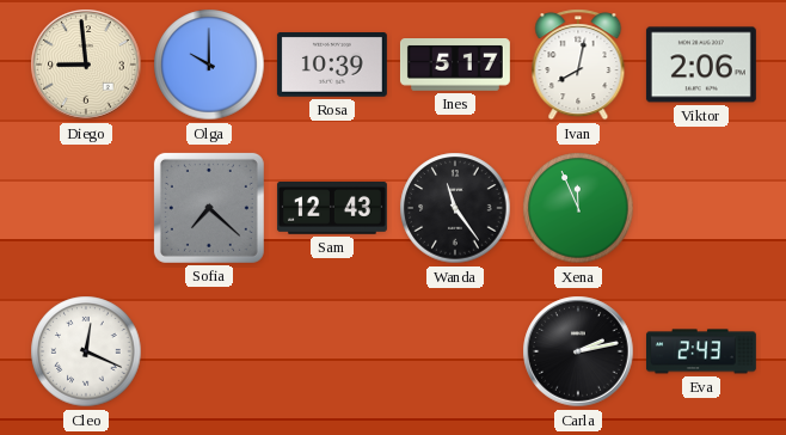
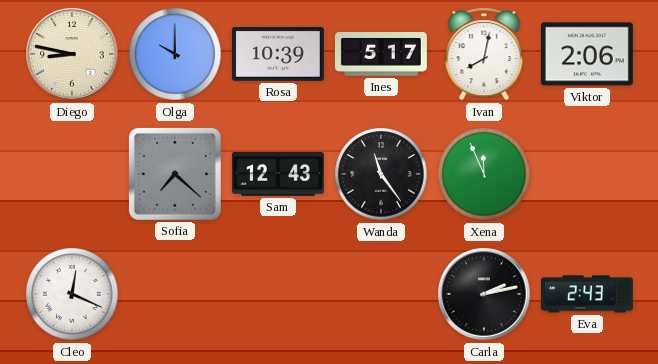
Diego: 8:59 -> 8:47
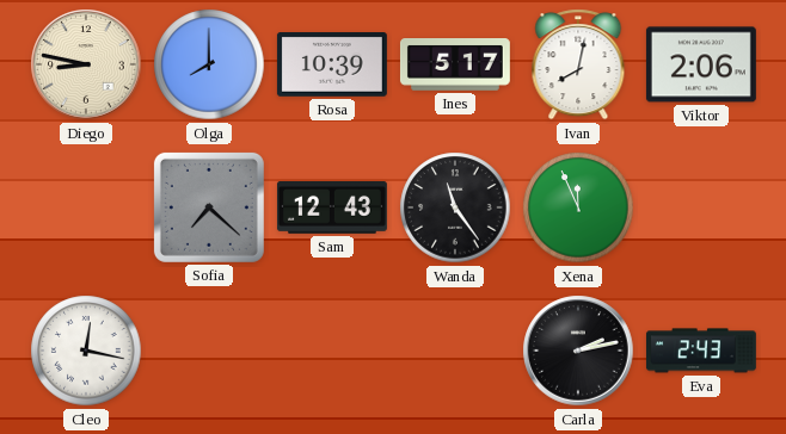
Olga: 10:00 -> 8:00
Cleo: 12:19 -> 12:17
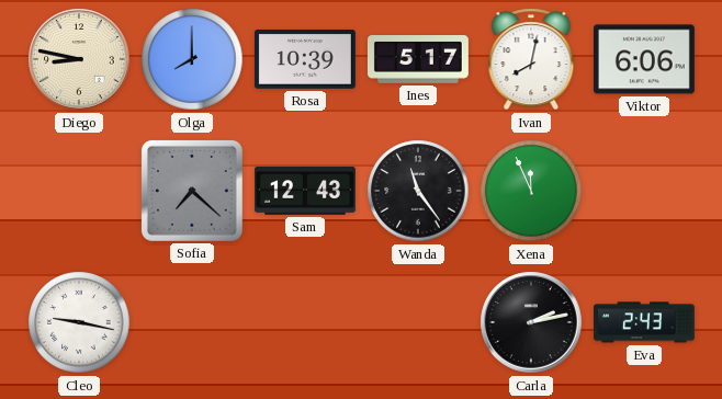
Viktor: 2:06 -> 6:06
Cleo: 12:17 -> 9:17
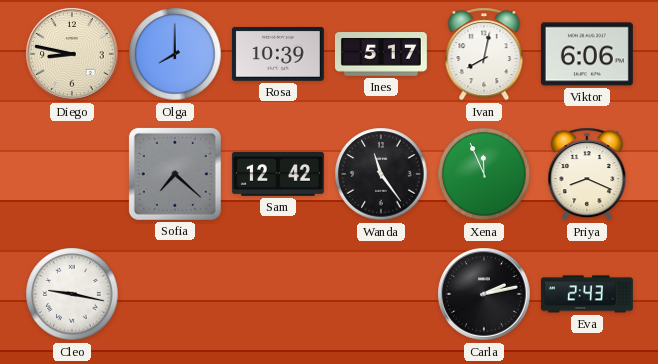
Sam: 12:43 -> 12:42
Priya: none -> 8:19
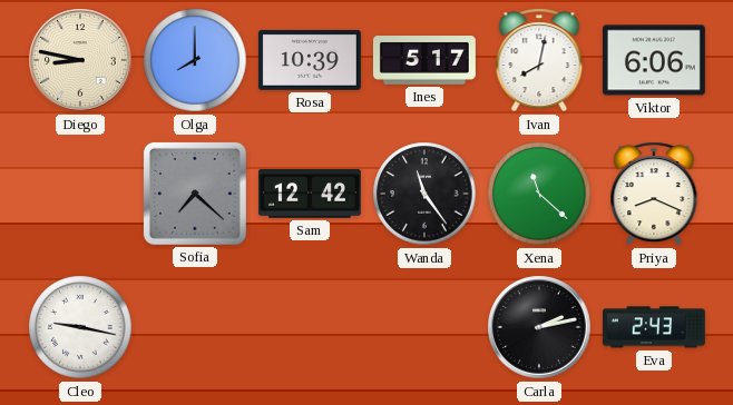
Xena: 11:56 -> 11:22
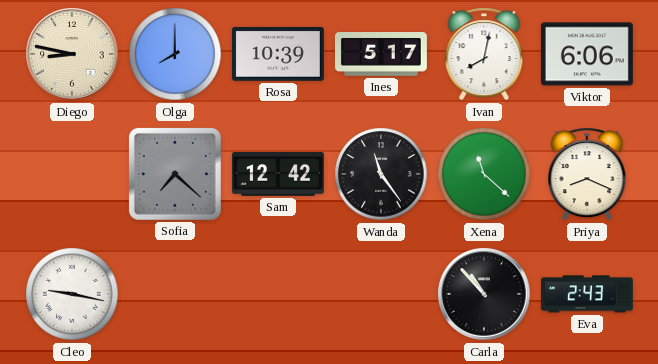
Carla: 2:13 -> 10:53
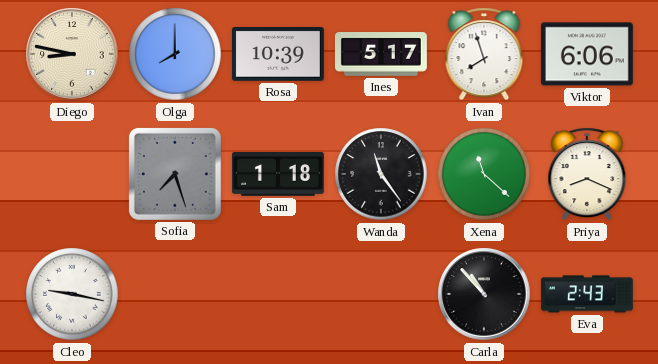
Ivan: 8:02 -> 7:57
Sofia: 7:22 -> 7:27
Sam: 12:42 -> 1:18
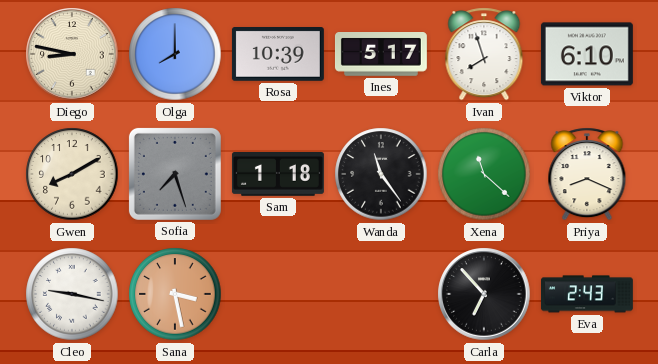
Viktor: 6:06 -> 6:10
Gwen: none -> 8:10
Sana: none -> 3:28
Carla: 10:53 -> 6:53
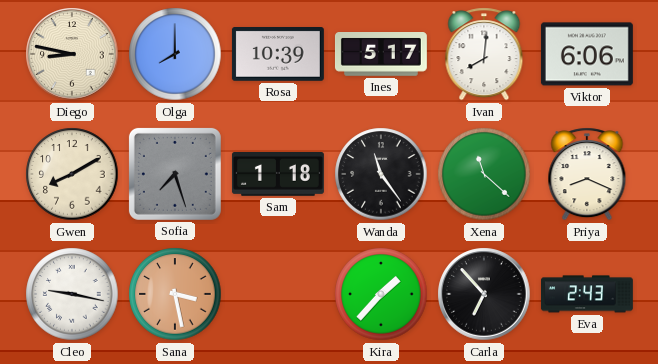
Ivan: 7:57 -> 8:01
Viktor: 6:10 -> 6:06
Kira: none -> 1:37
